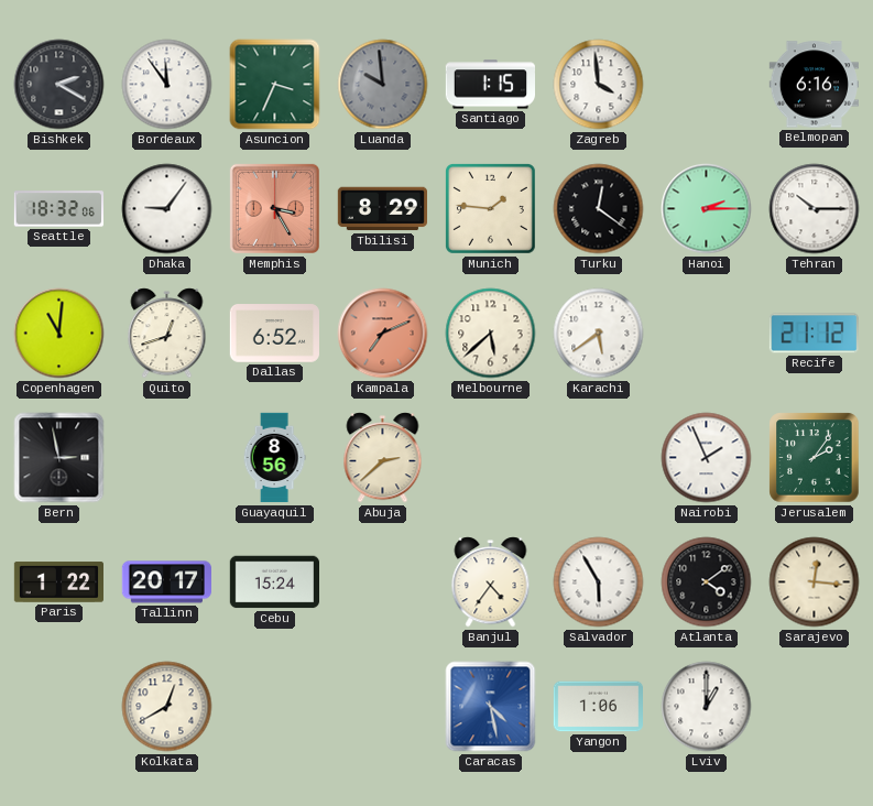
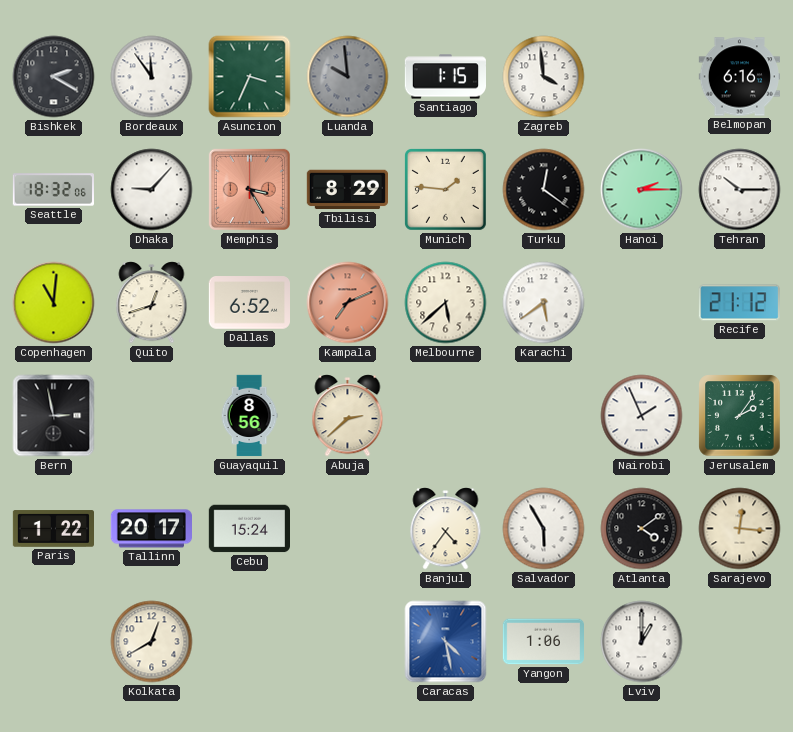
Dhaka: 9:06 -> 9:07
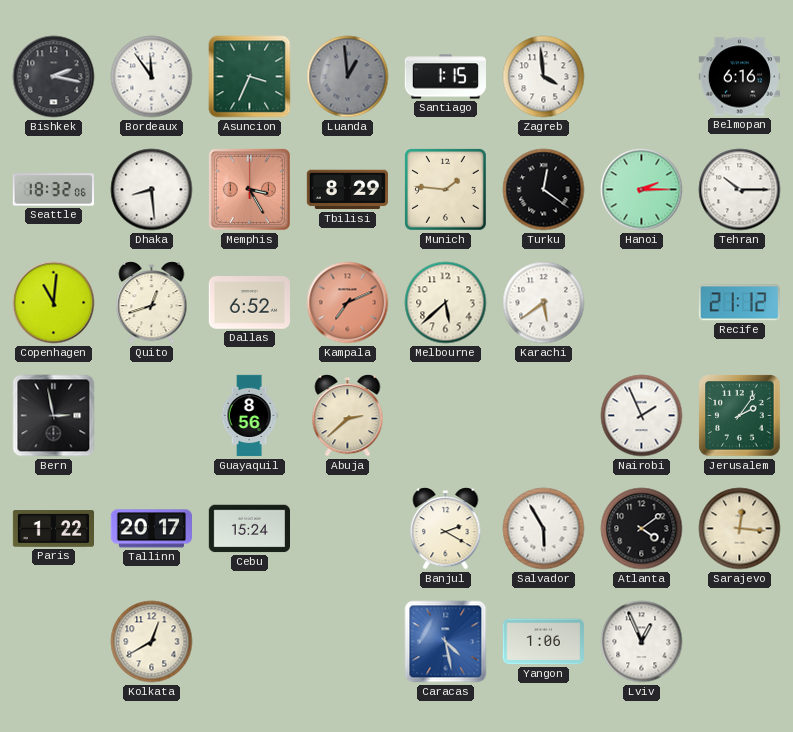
Bishkek: 2:20 -> 2:17
Luanda: 9:59 -> 12:59
Dhaka: 9:07 -> 8:29
Banjul: 4:36 -> 2:20
Lviv: 1:00 -> 12:56
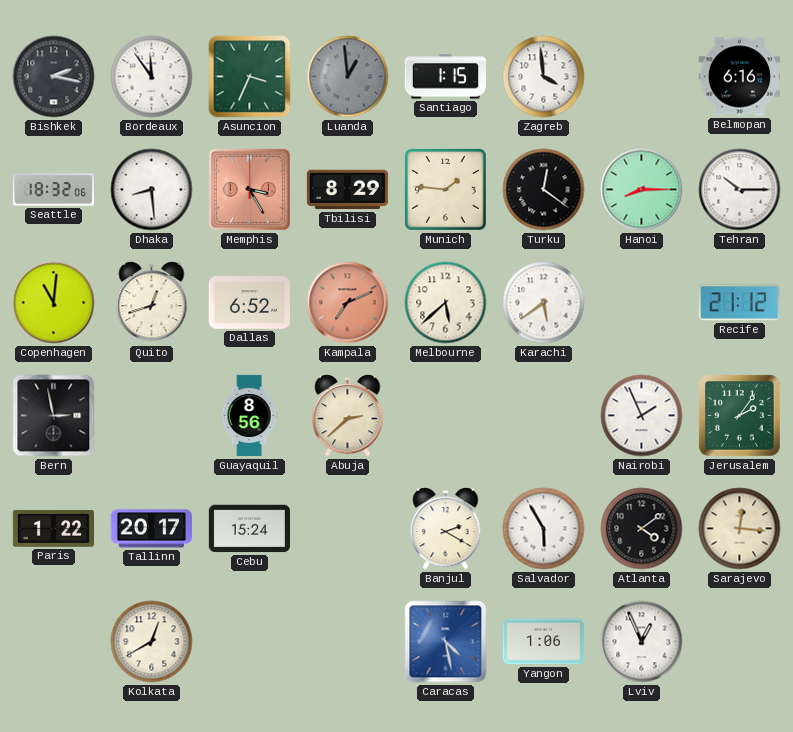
Hanoi: 2:15 -> 8:15
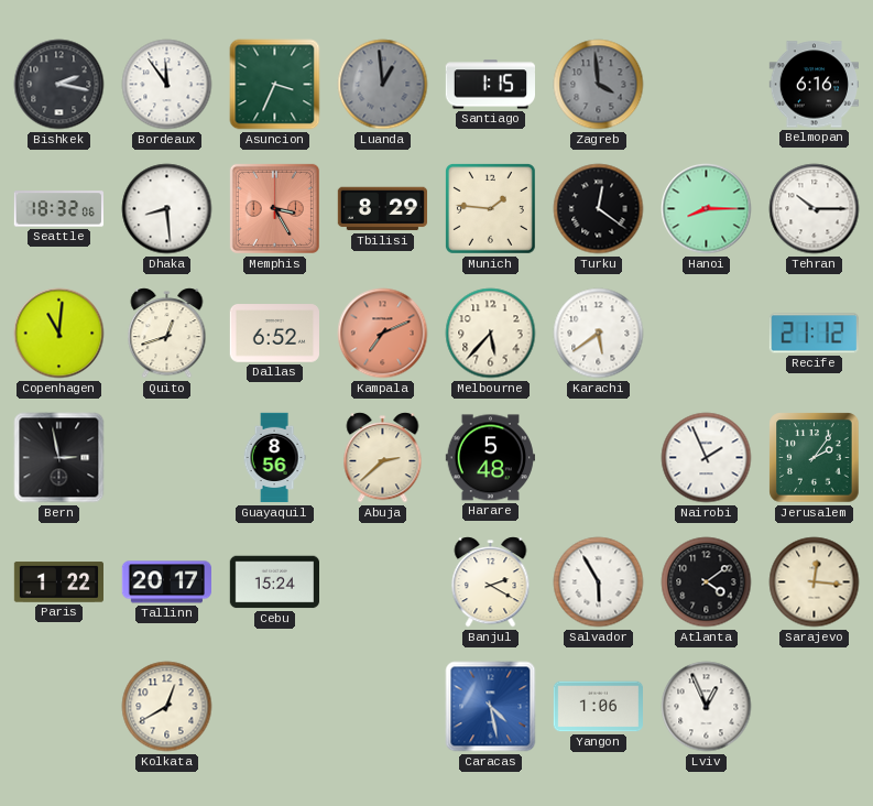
Zagreb dial: white -> grey
Melbourne: 5:38 -> 5:37
Harare: none -> 5:48
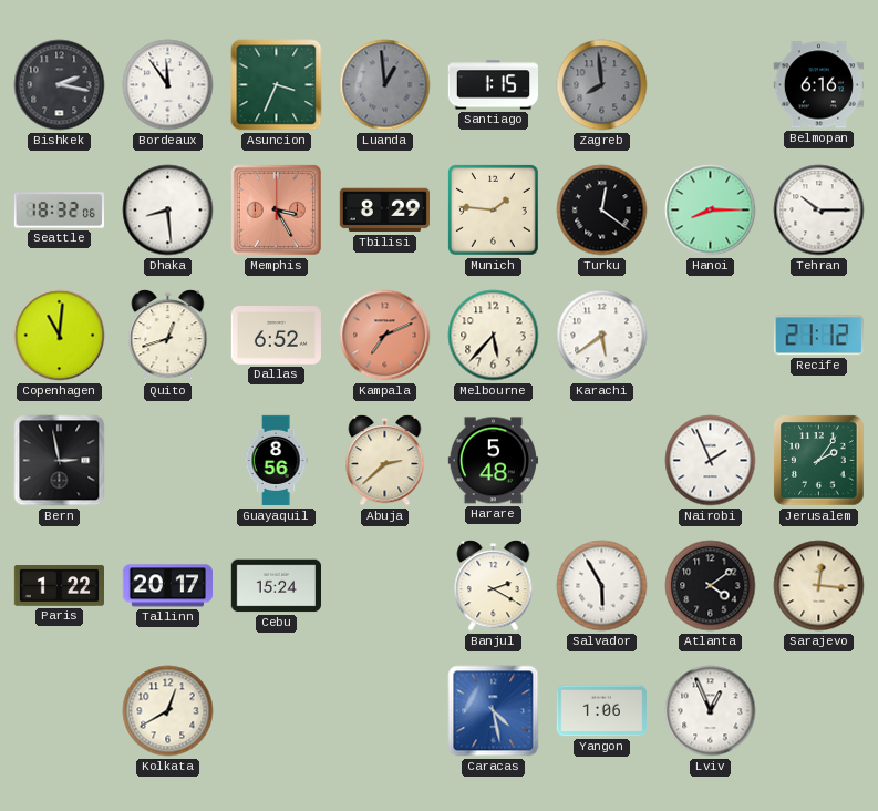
Zagreb: 3:59 -> 7:59
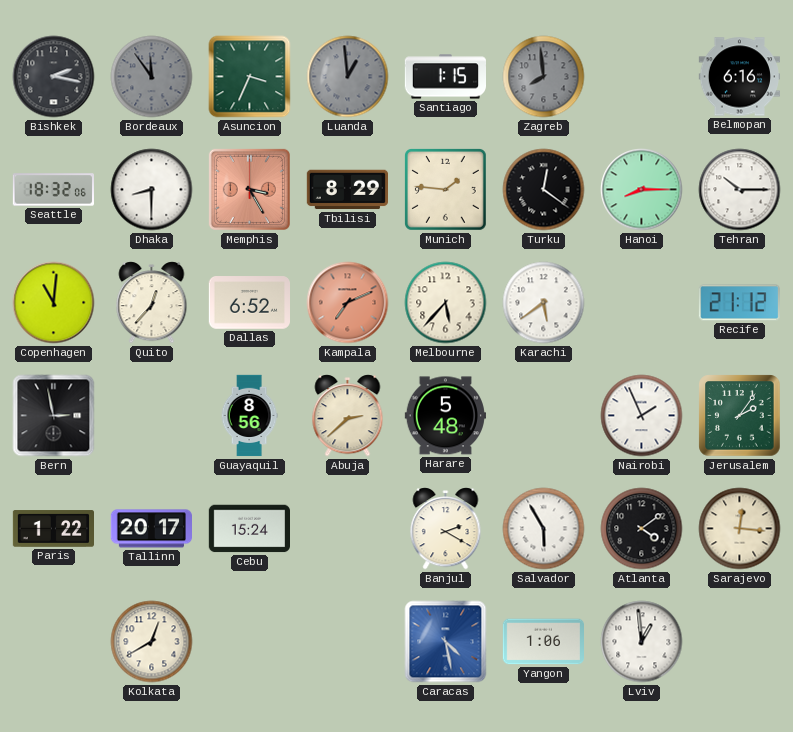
Bordeaux dial: white -> grey
Dhaka: 8:29 -> 8:30
Quito: 12:42 -> 12:37
Lviv: 12:56 -> 12:59
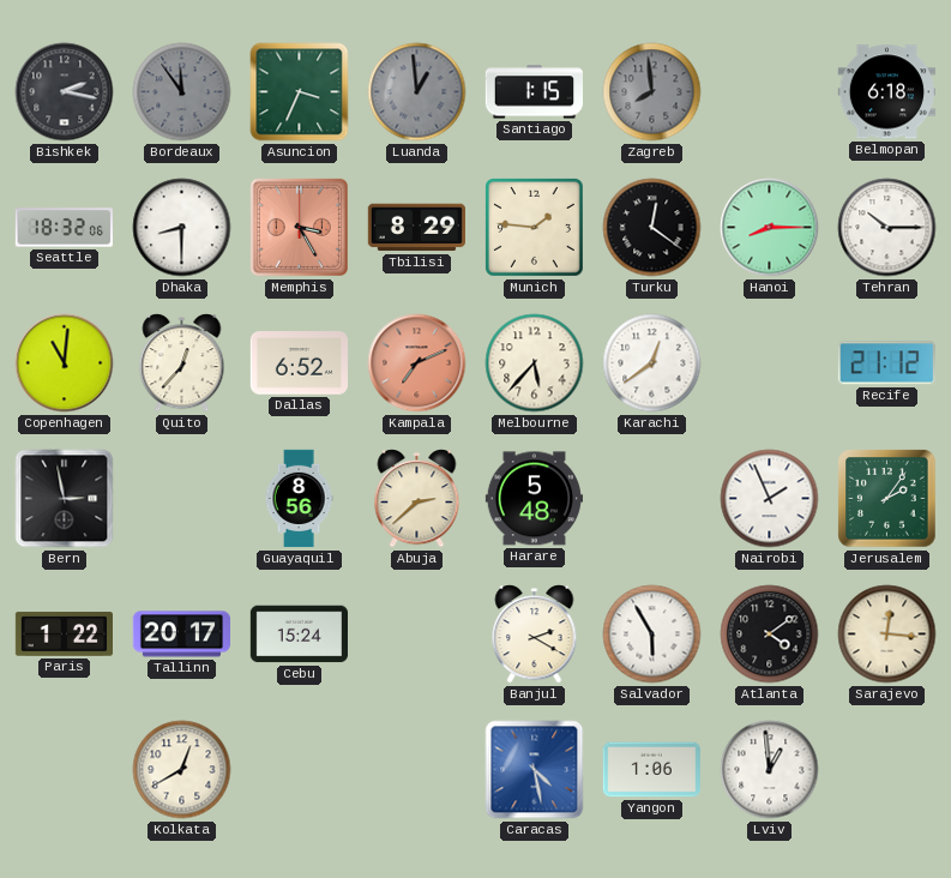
Belmopan: 6:16 -> 6:18
Karachi: 5:39 -> 12:39
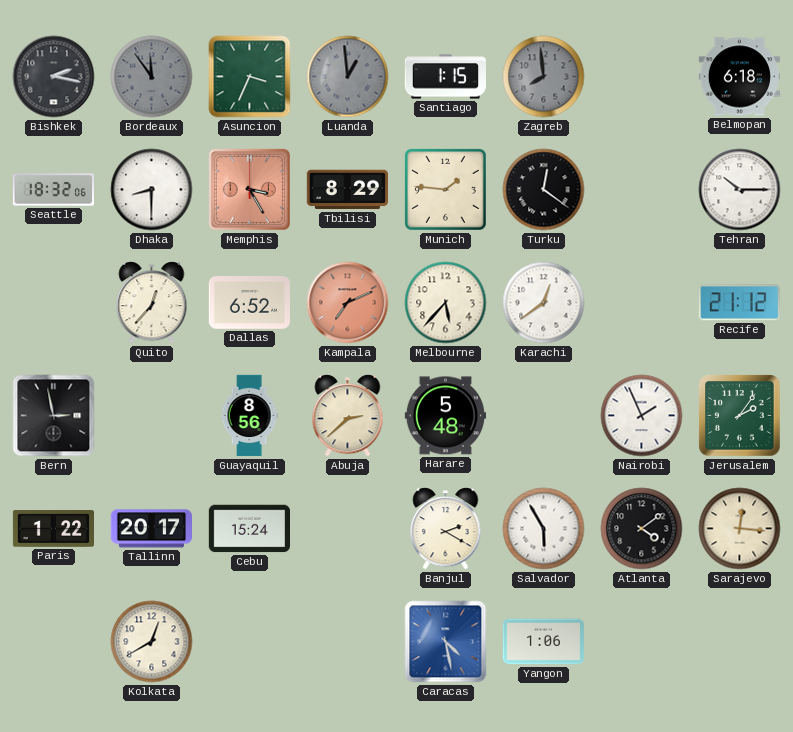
Hanoi: 8:15 -> none
Copenhagen: 11:01 -> none
Lviv: 12:59 -> none
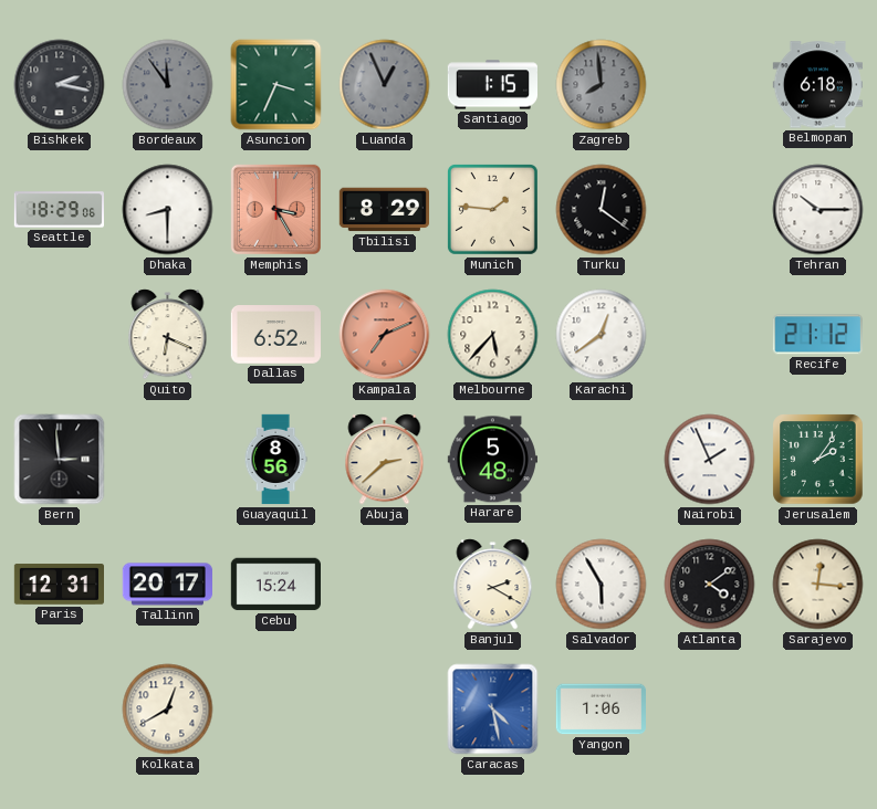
Luanda: 12:59 -> 12:56
Seattle: 18:32 -> 18:29
Quito: 12:37 -> 6:19
Bern: 2:58 -> 2:59
Paris: 1:22 -> 12:31
